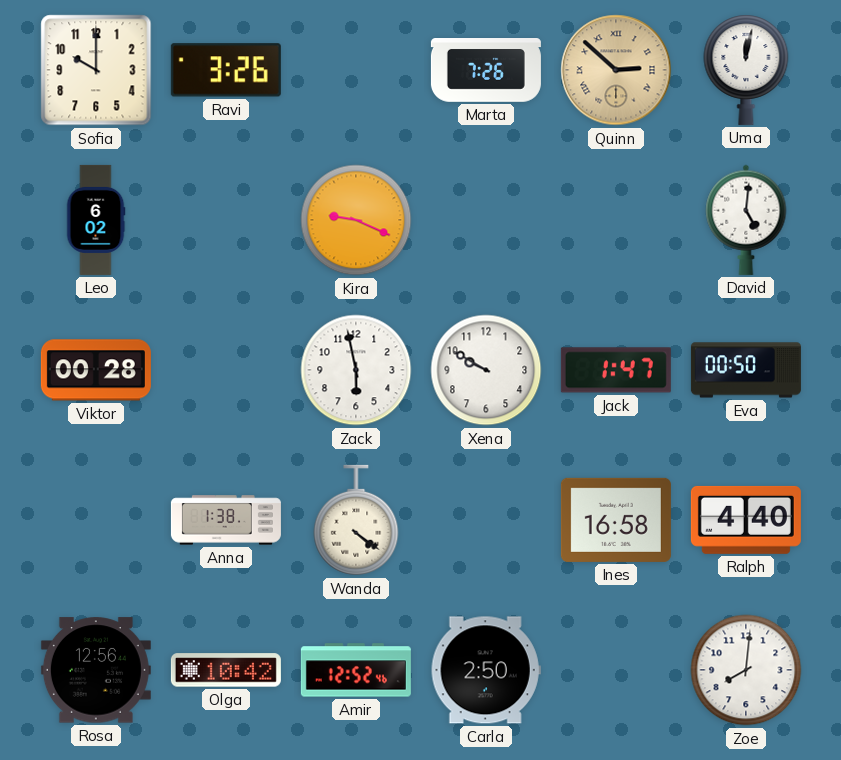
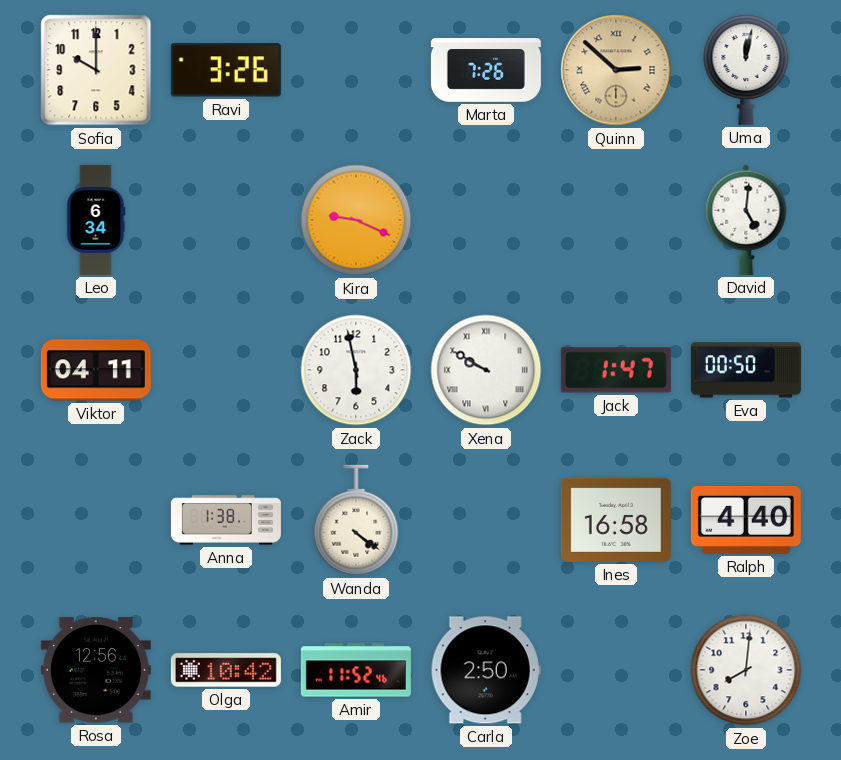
Leo: 6:02 -> 6:34
Viktor: 00:28 -> 04:11
Xena numerals: Arabic -> Roman
Amir: 12:52 -> 11:52
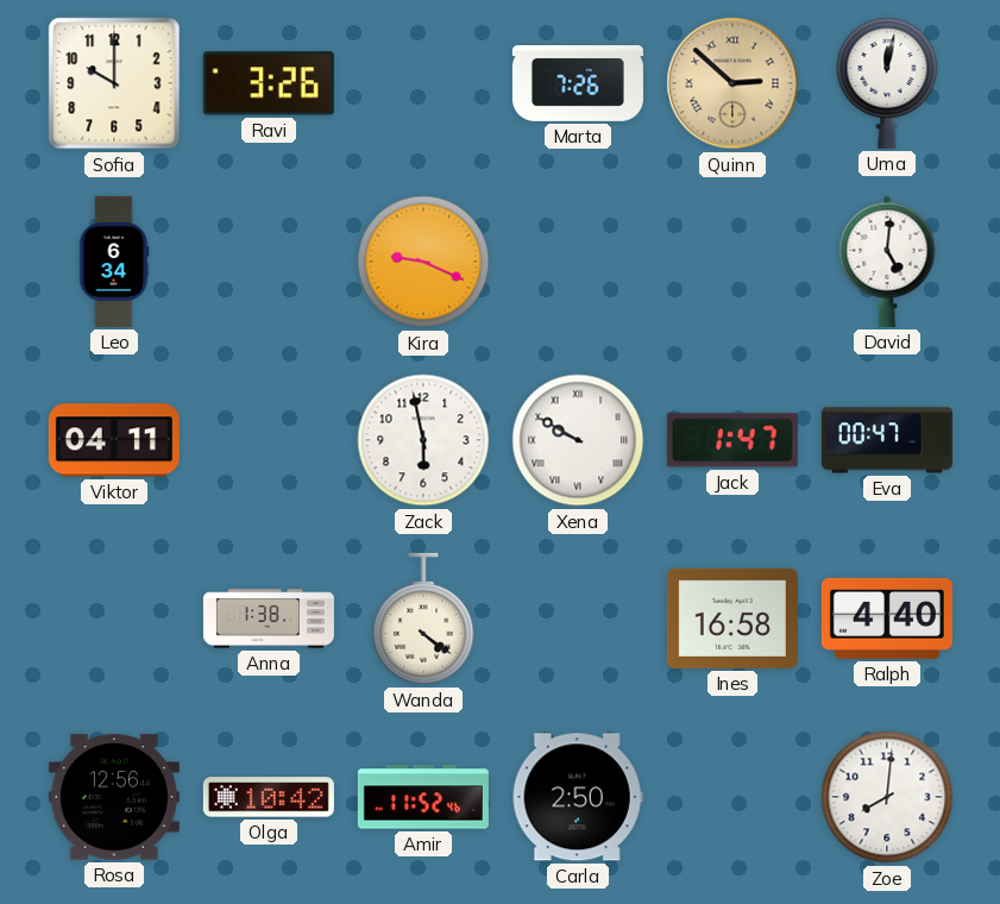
Eva: 00:50 -> 00:47
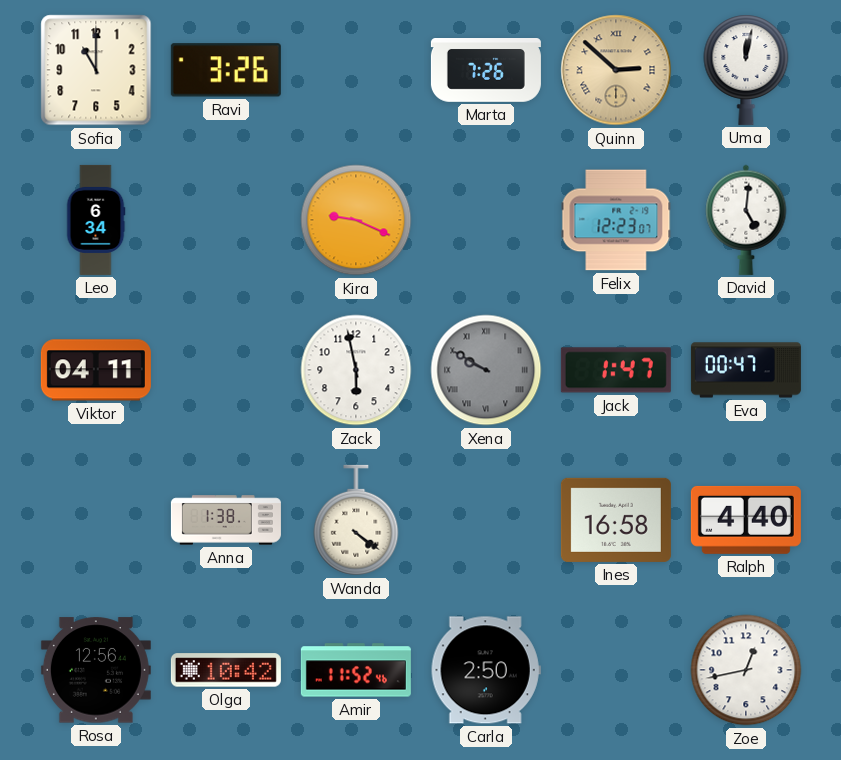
Sofia: 10:00 -> 11:00
Felix: none -> 12:23
Xena dial: white -> grey
Zoe: 8:01 -> 12:43
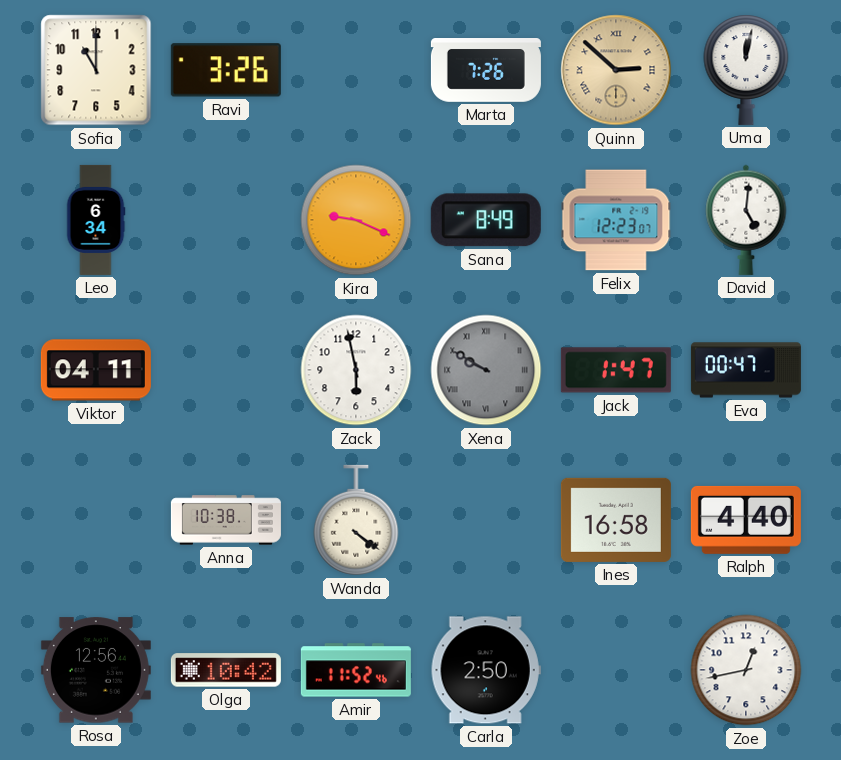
Sana: none -> 8:49
Anna: 1:38 -> 10:38
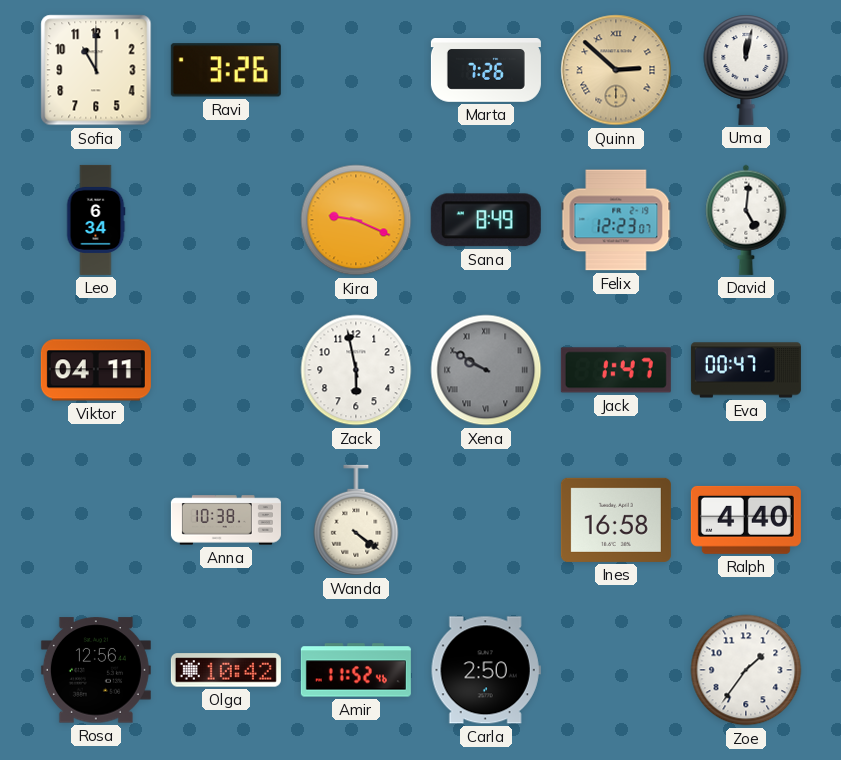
Zoe: 12:43 -> 1:36
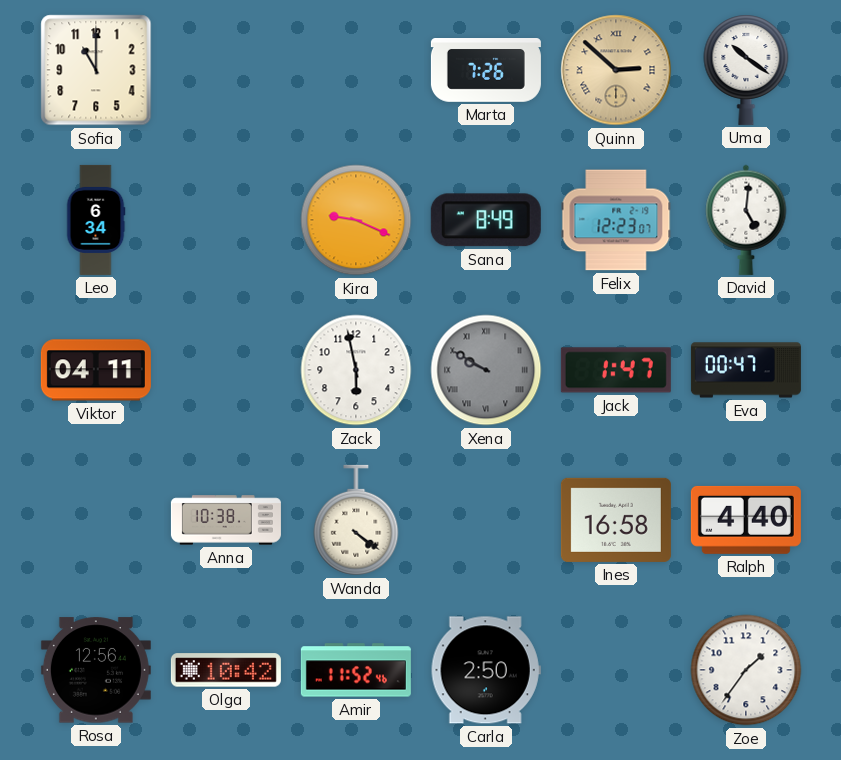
Ravi: 3:26 -> none
Uma: 12:02 -> 10:21
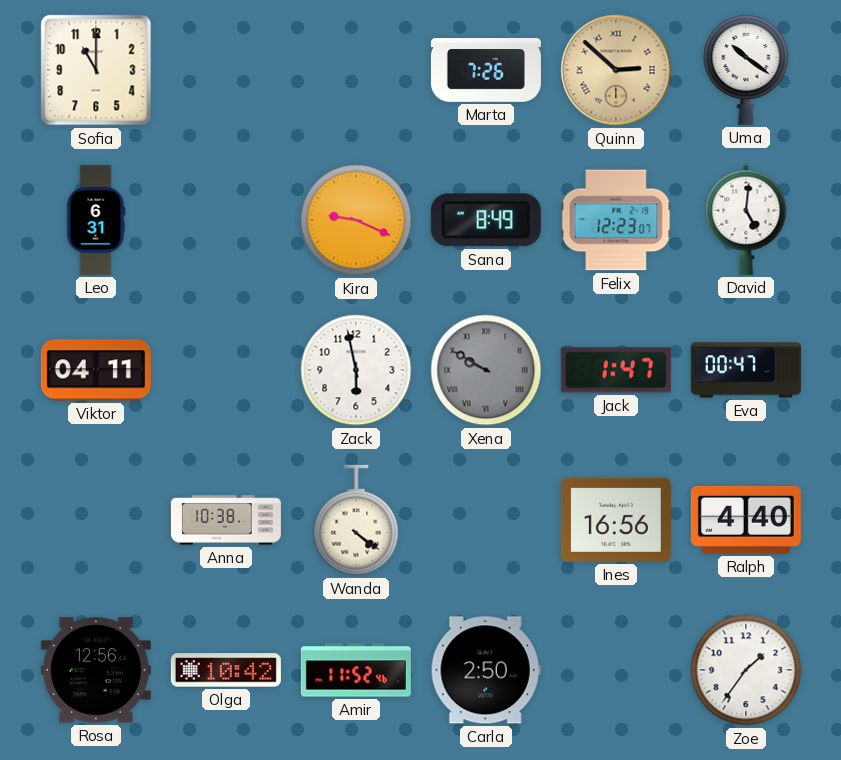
Leo: 6:34 -> 6:31
Ines: 16:58 -> 16:56
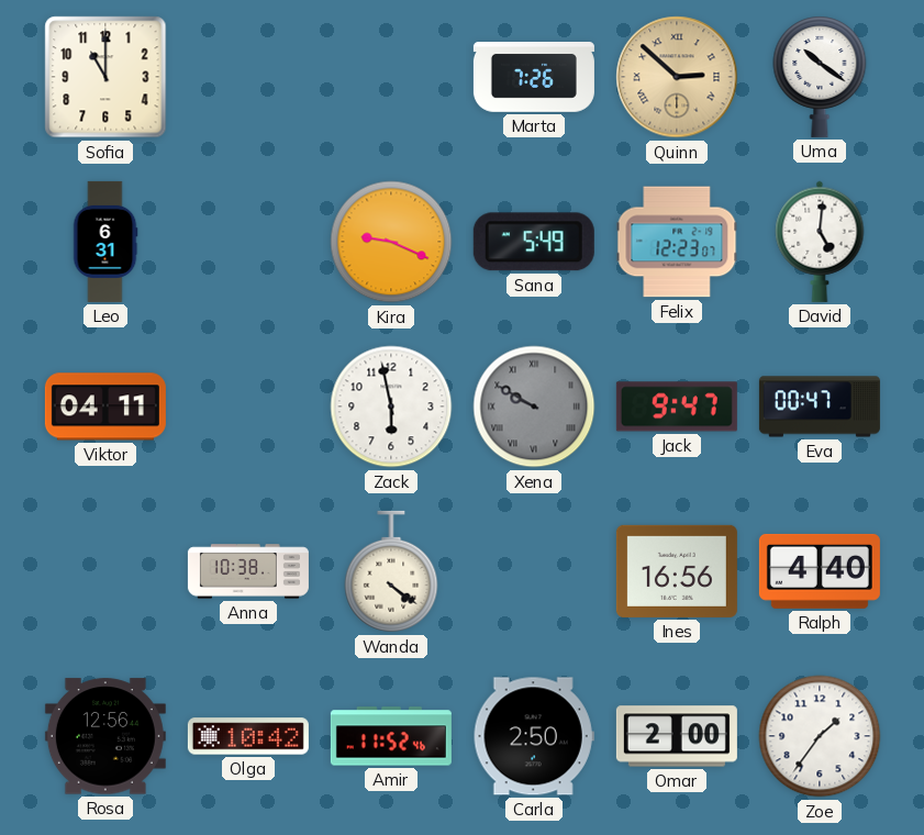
Sana: 8:49 -> 5:49
Jack: 1:47 -> 9:47
Omar: none -> 2:00
